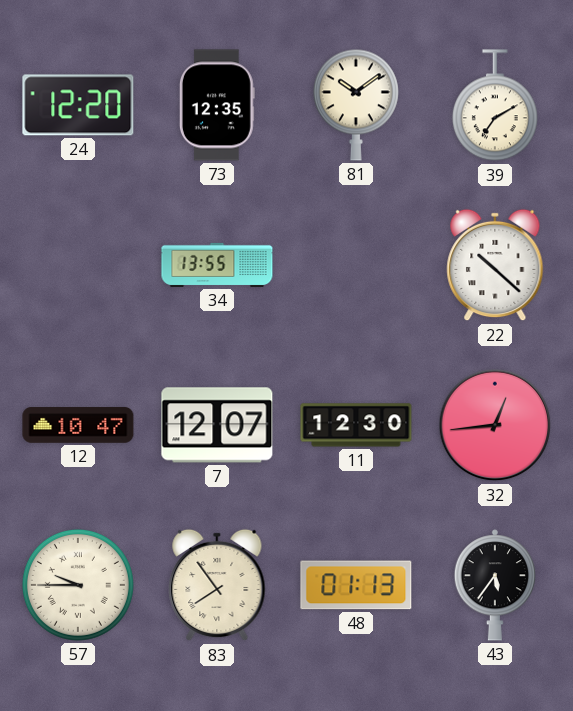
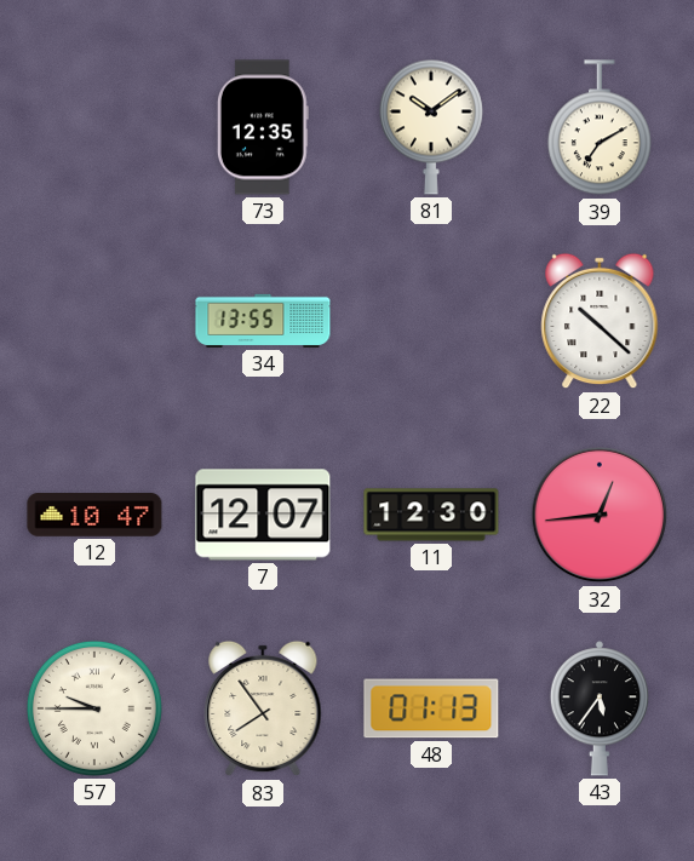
24: 12:20 -> none
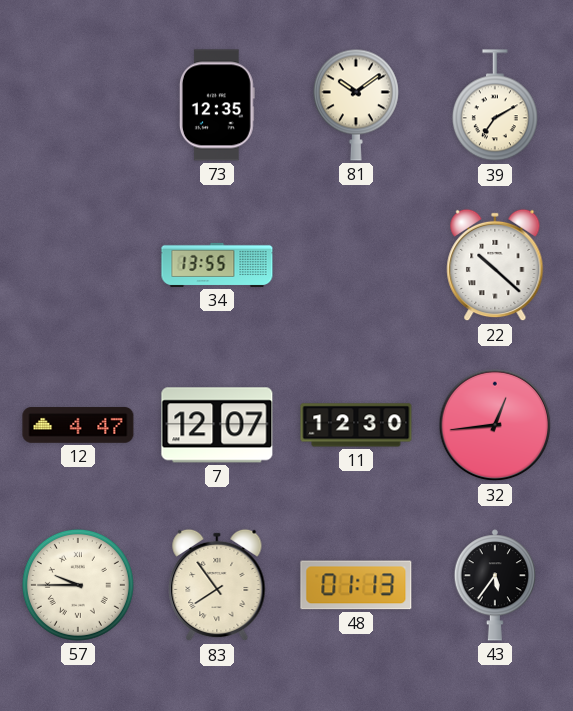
12: 10:47 -> 4:47
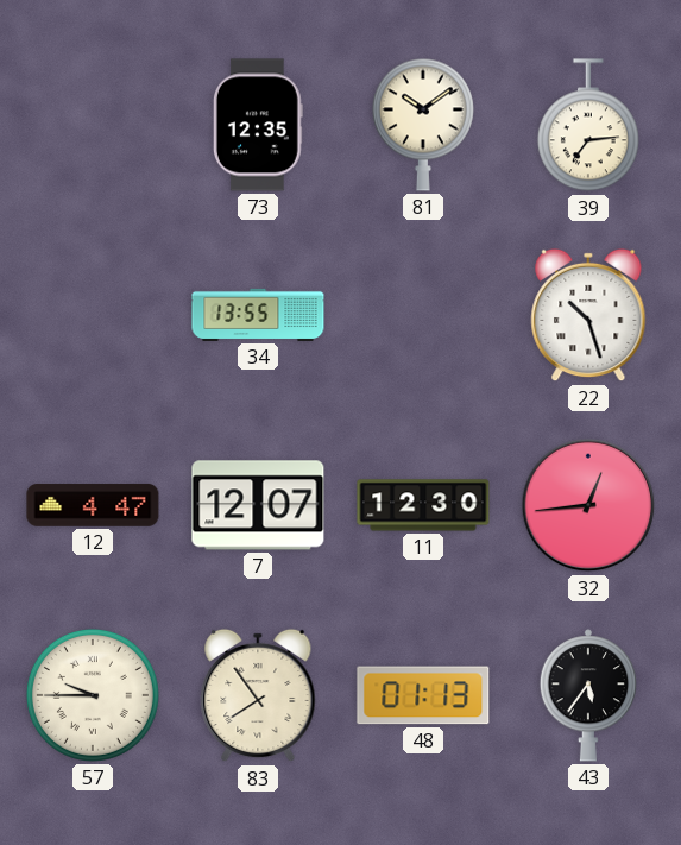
39: 7:10 -> 7:14
22: 10:22 -> 10:27
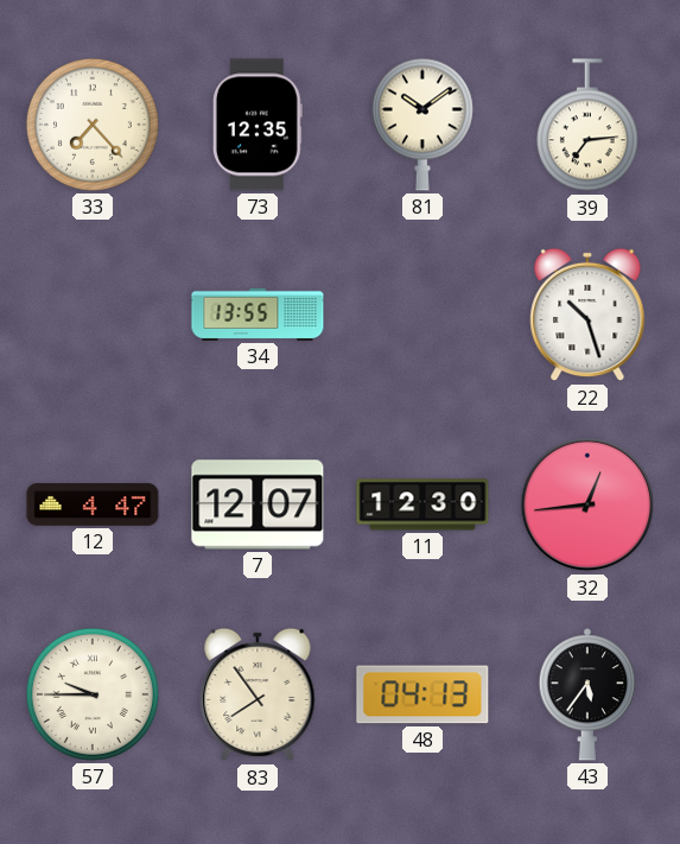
33: none -> 7:23
48: 01:13 -> 04:13
